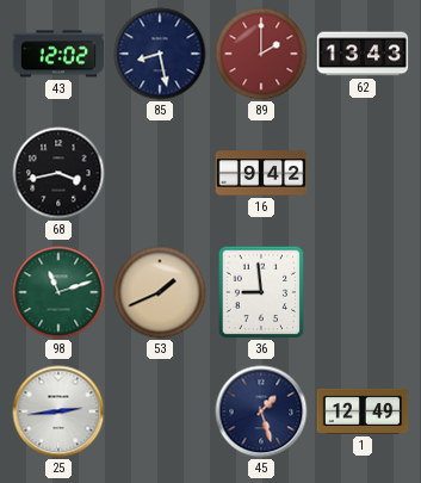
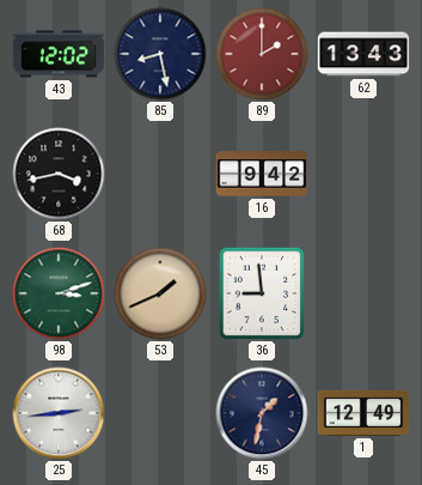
98: 11:12 -> 3:12
45: 1:27 -> 1:32
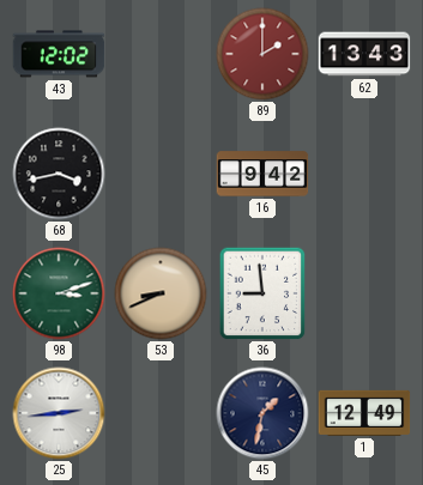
85: 8:28 -> none
53: 1:41 -> 8:41
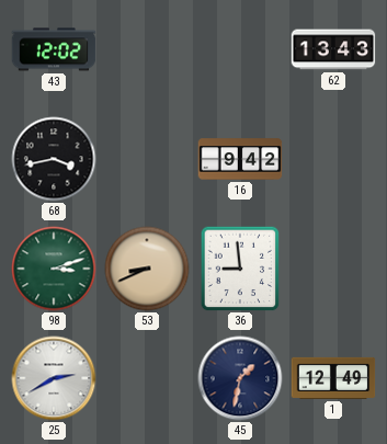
89: 2:00 -> none
25: 2:44 -> 2:40
